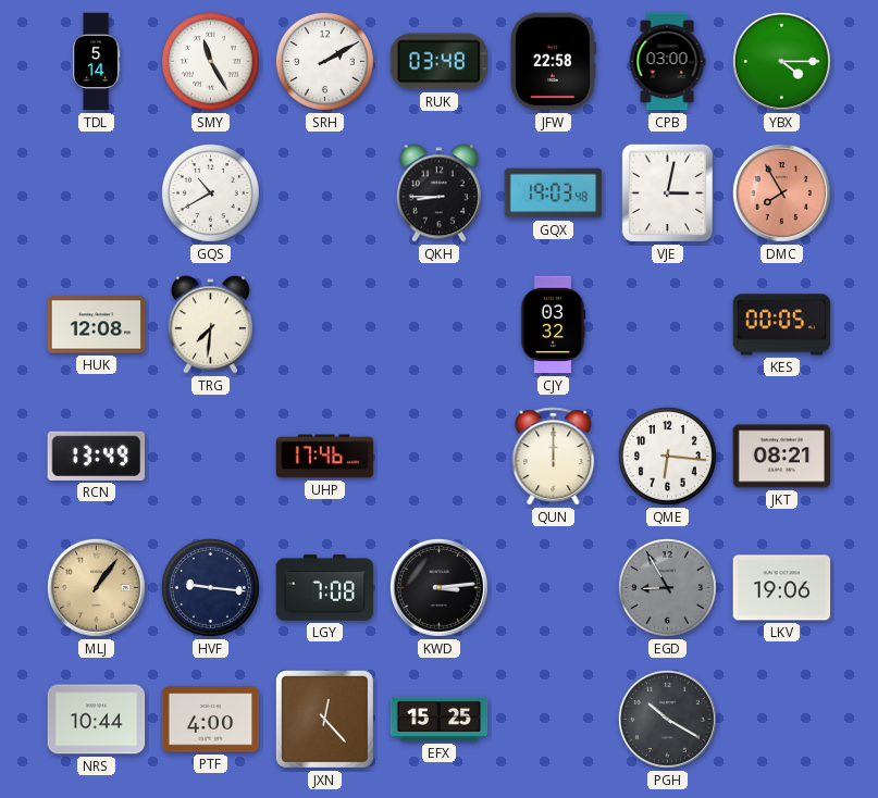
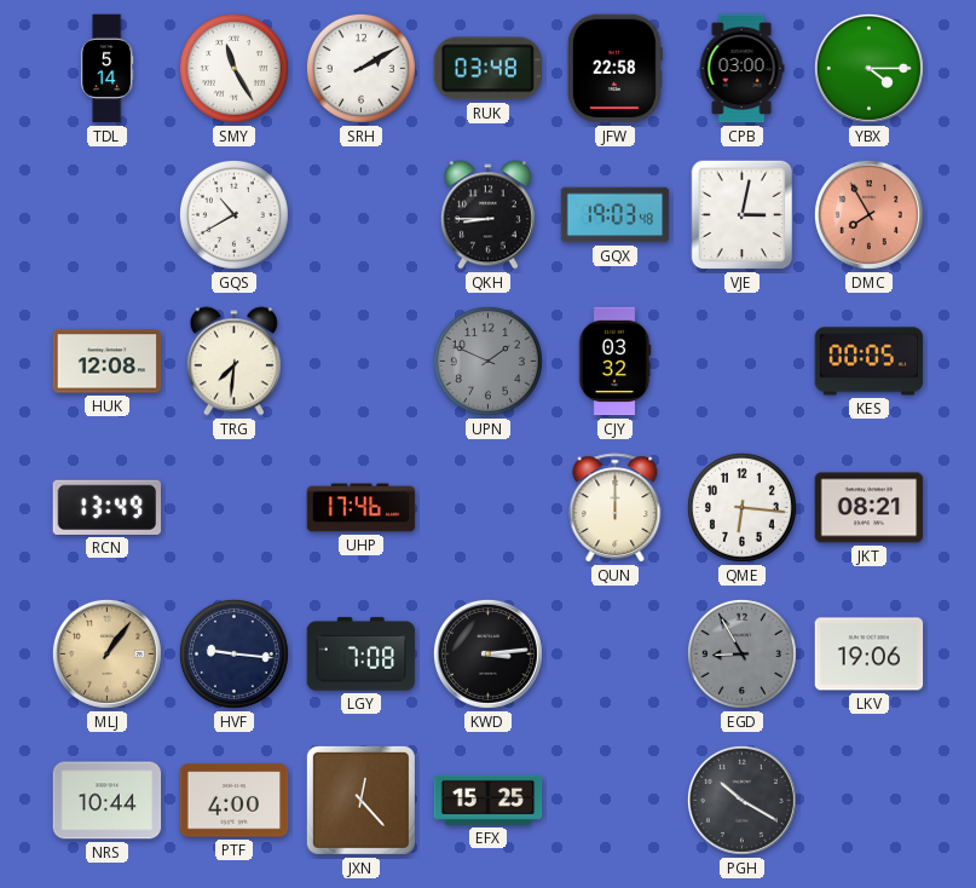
UPN: none -> 1:49
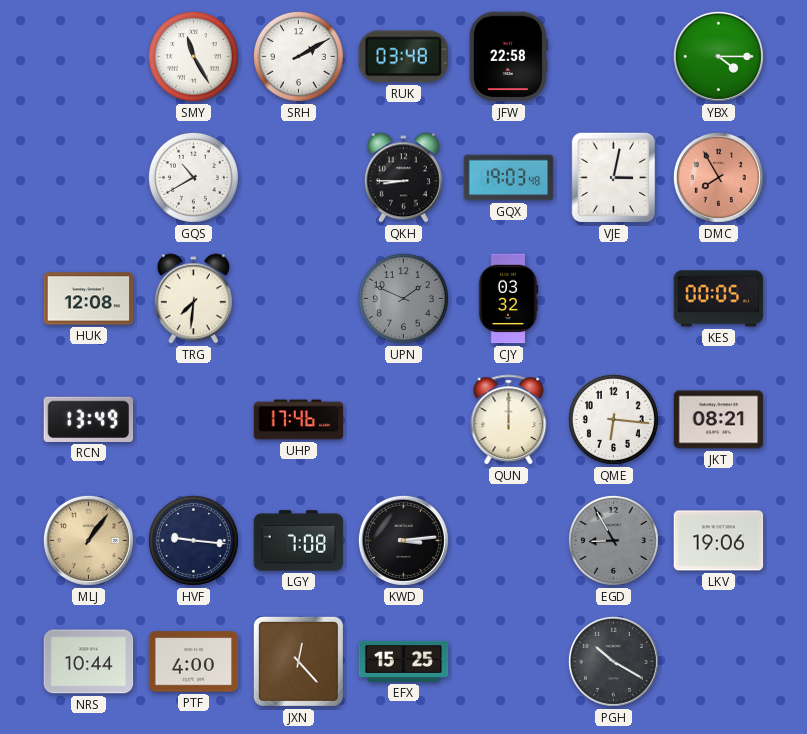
TDL: 5:14 -> none
CPB: 03:00 -> none
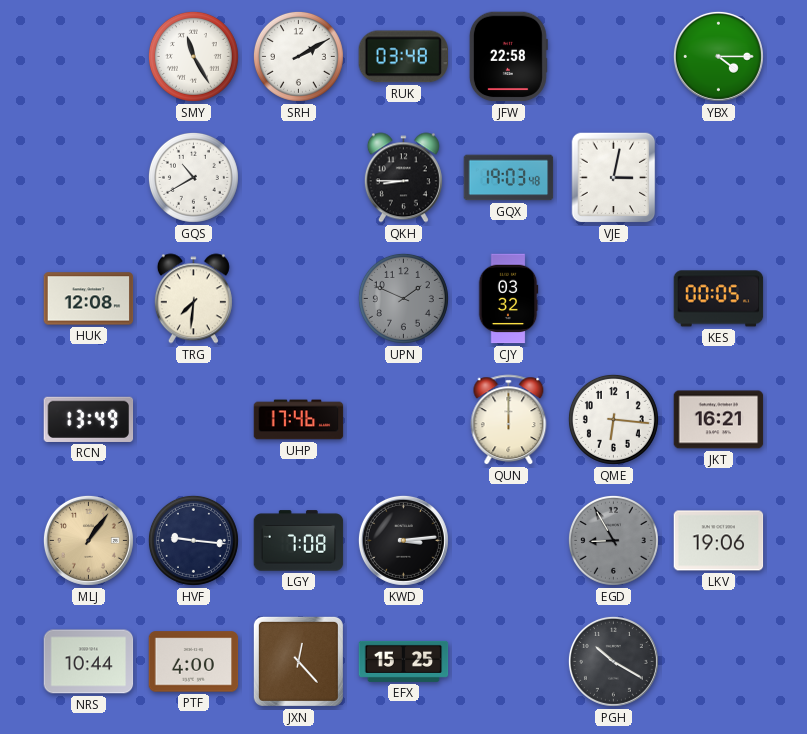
DMC: 7:55 -> none
JKT: 08:21 -> 16:21
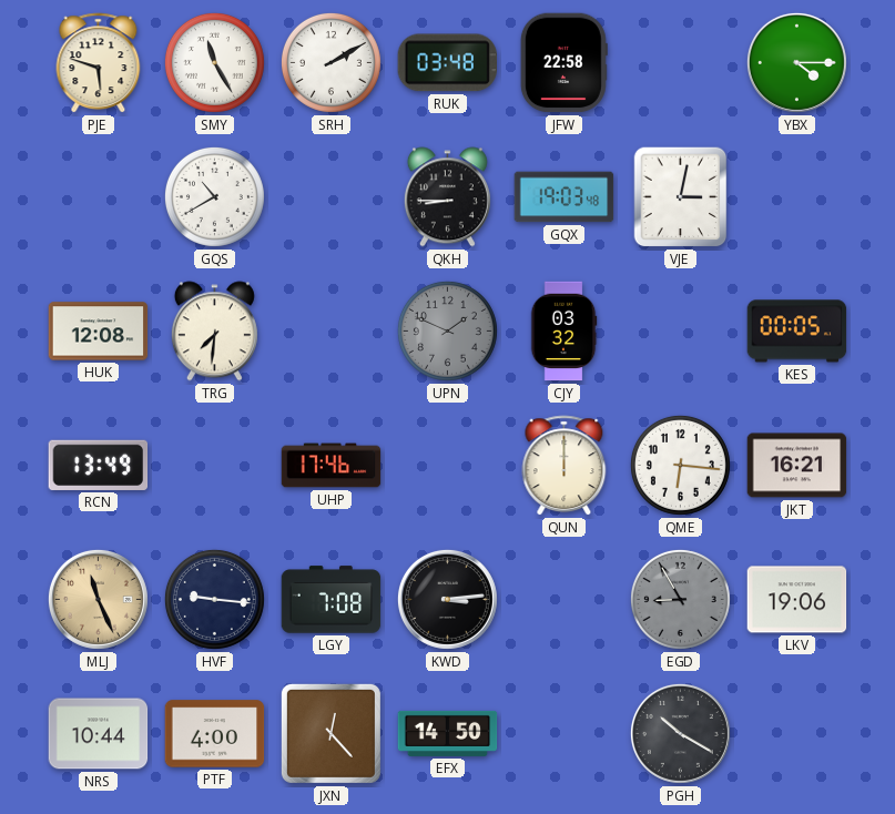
PJE: none -> 5:48
MLJ: 1:06 -> 11:26
EFX: 15:25 -> 14:50
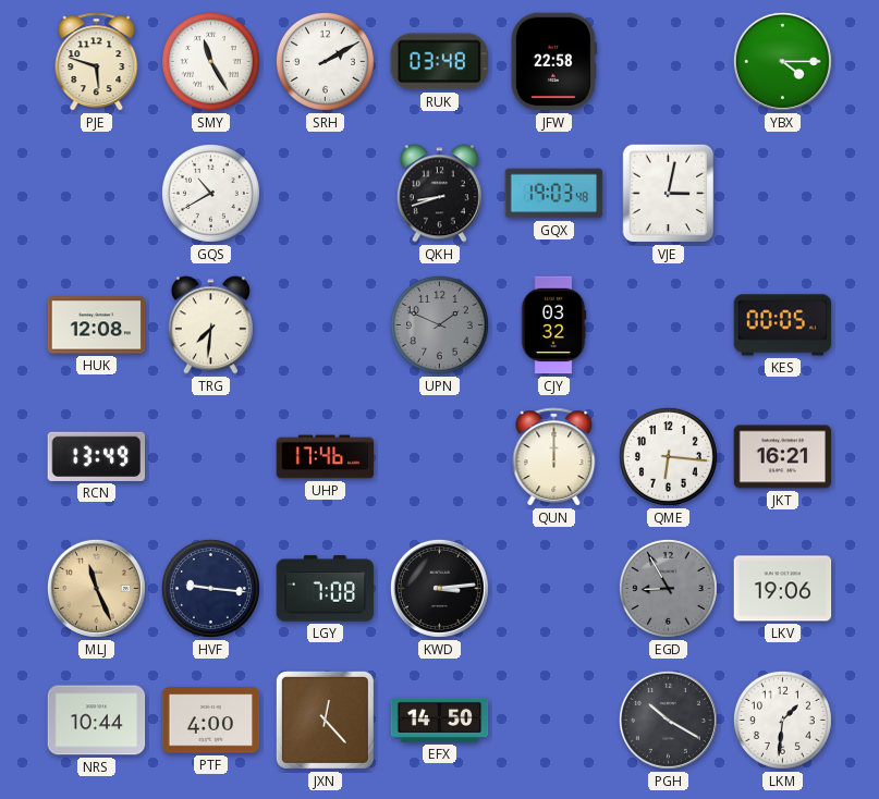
QKH: 8:45 -> 8:42
LKM: none -> 1:31
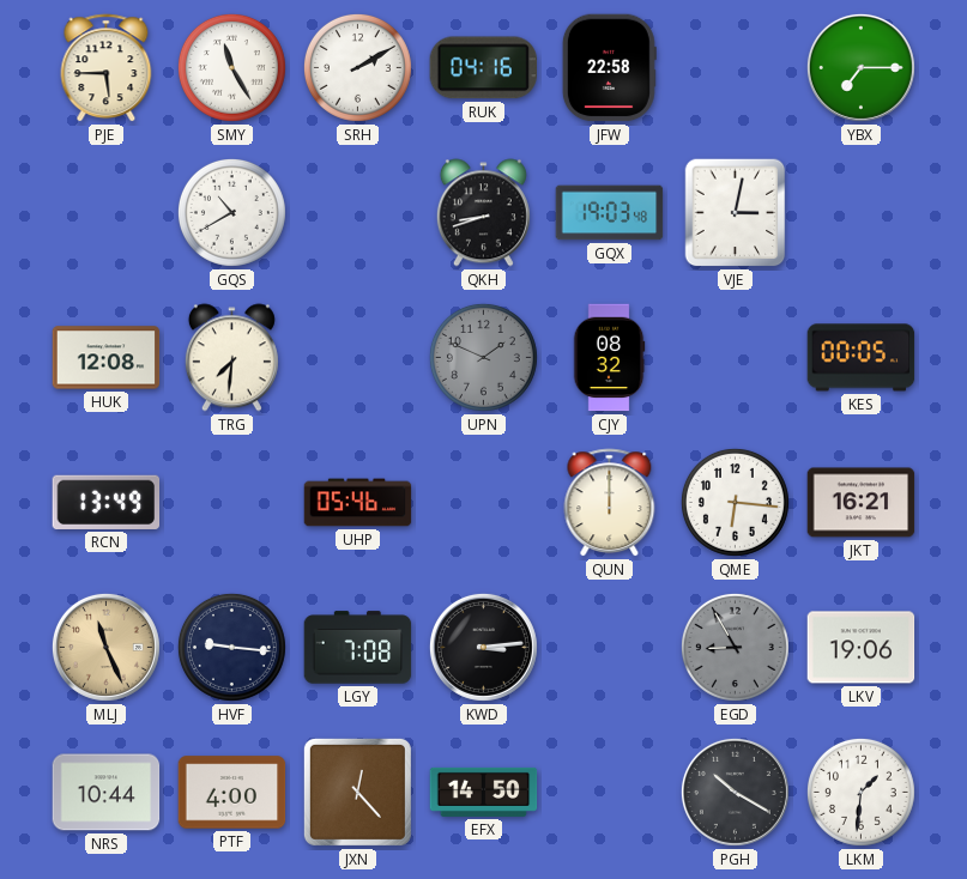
PJE: 5:48 -> 5:45
RUK: 03:48 -> 04:16
YBX: 4:15 -> 7:15
CJY: 03:32 -> 08:32
UHP: 17:46 -> 05:46
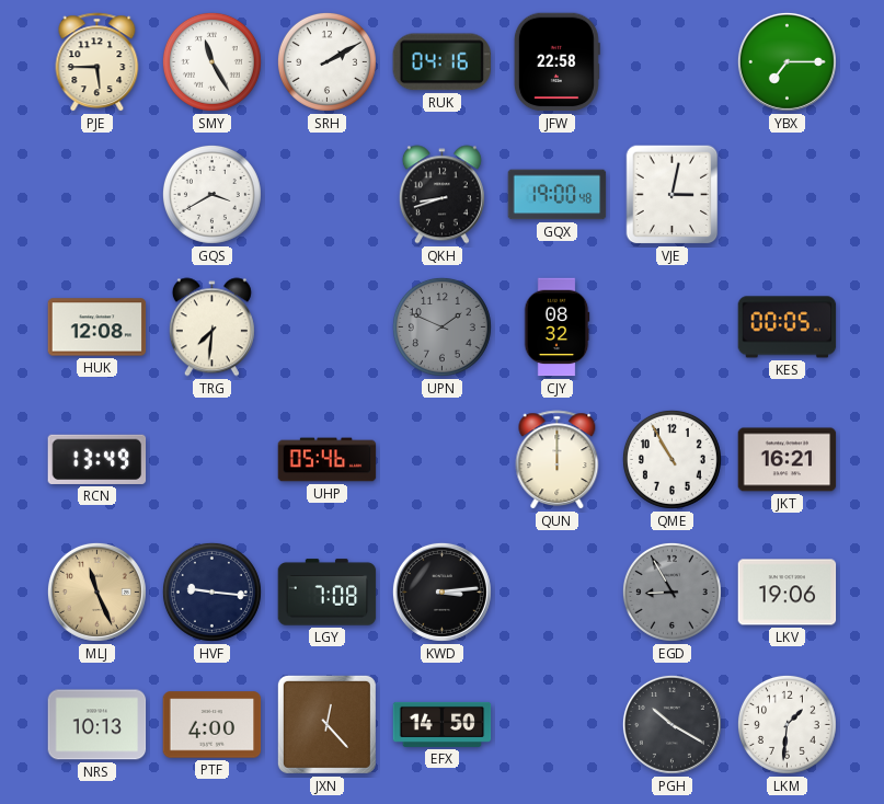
GQS: 10:40 -> 3:40
GQX: 19:03 -> 19:00
QME: 6:16 -> 10:55
NRS: 10:44 -> 10:13
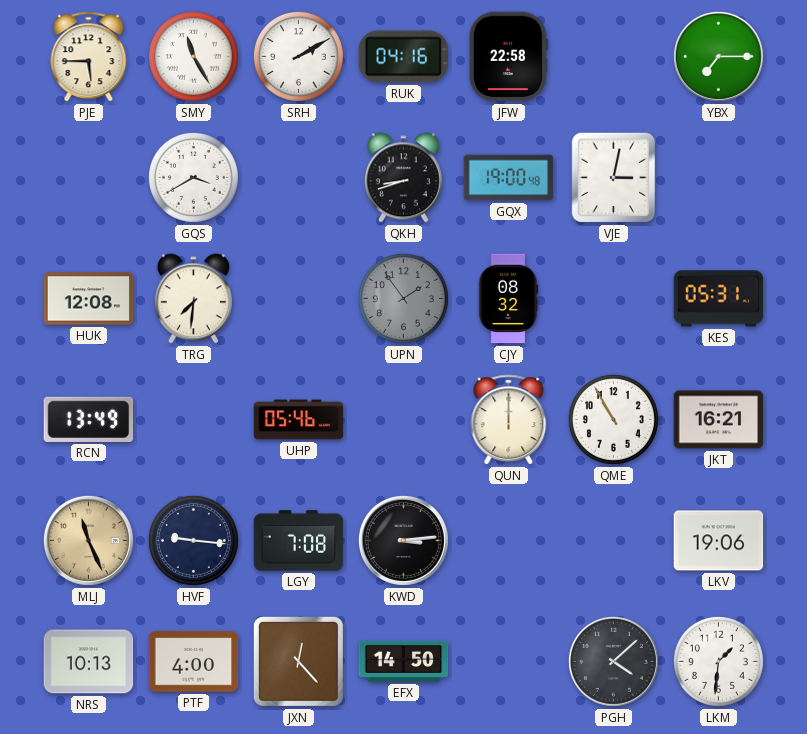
UPN: 1:49 -> 1:54
KES: 00:05 -> 05:31
EGD: 8:55 -> none
PGH: 10:20 -> 4:08
